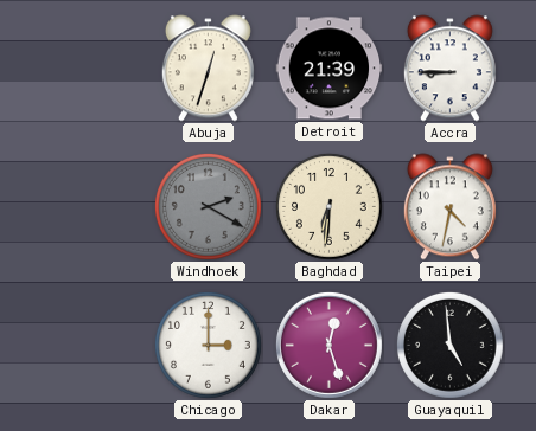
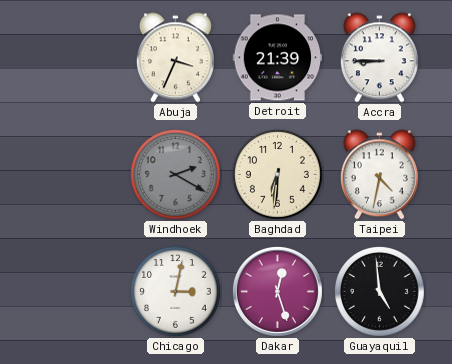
Abuja: 12:33 -> 3:34
Chicago: 3:00 -> 3:02
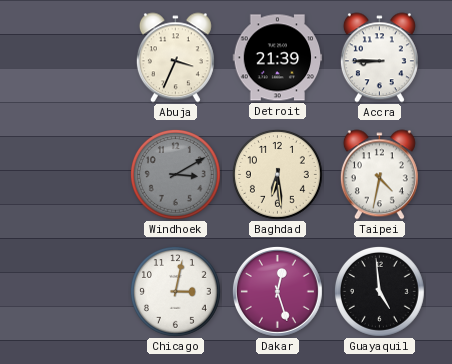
Windhoek: 2:20 -> 3:10
Baghdad: 6:31 -> 6:29
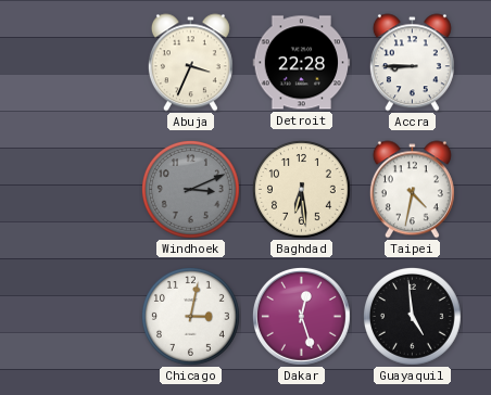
Detroit: 21:39 -> 22:28
Windhoek: 3:10 -> 3:11
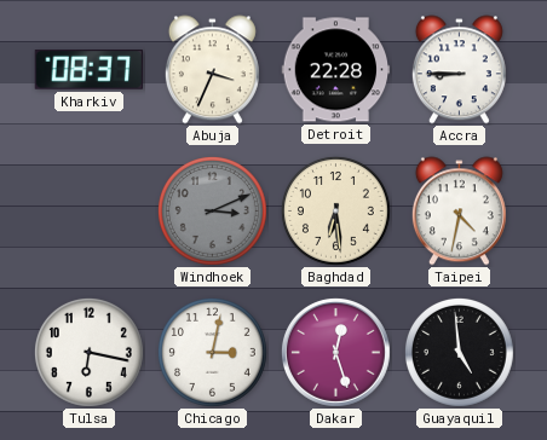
Kharkiv: none -> 08:37
Tulsa: none -> 6:17
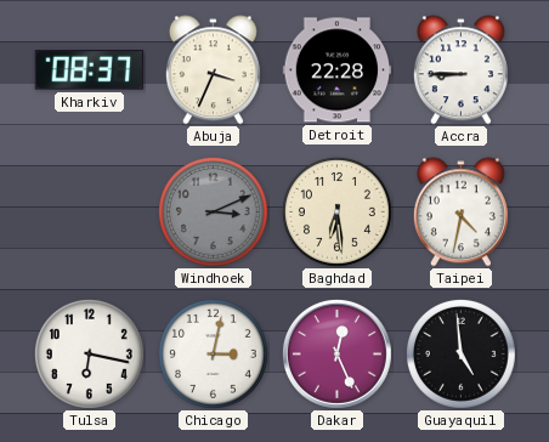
Dakar: 12:27 -> 12:26
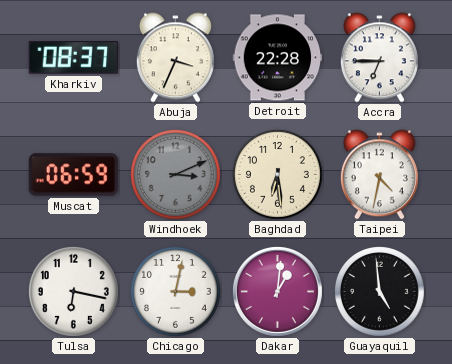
Accra: 8:45 -> 6:45
Muscat: none -> 06:59
Dakar: 12:26 -> 1:01
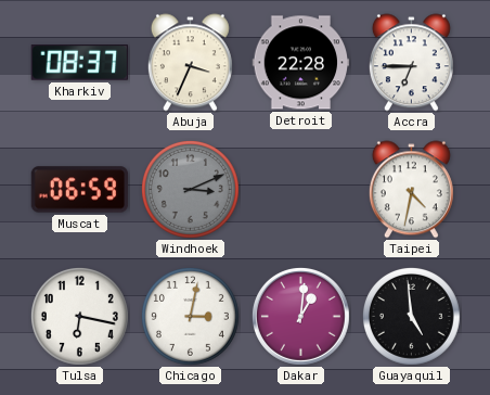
Baghdad: 6:29 -> none
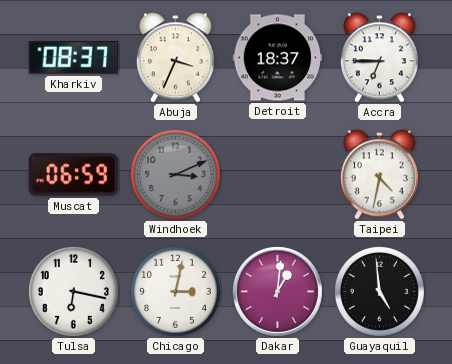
Detroit: 22:28 -> 18:37
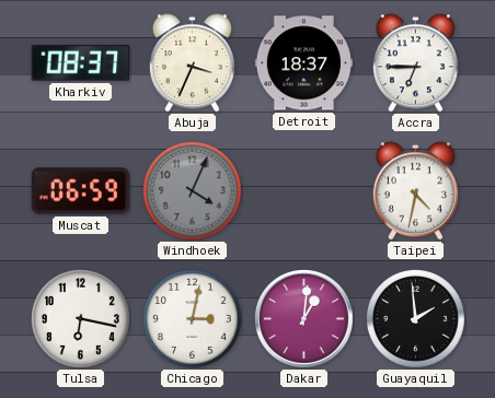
Windhoek: 3:11 -> 4:04
Guayaquil: 4:59 -> 1:59
